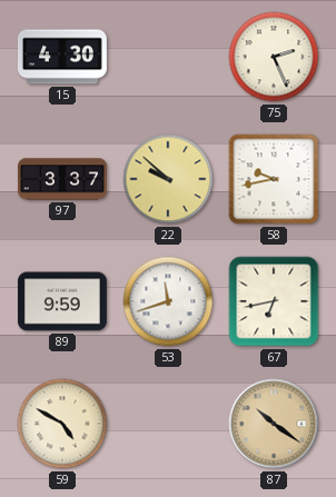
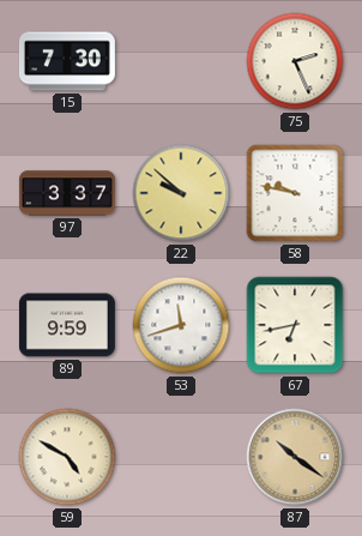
15: 4:30 -> 7:30
58: 9:43 -> 9:47
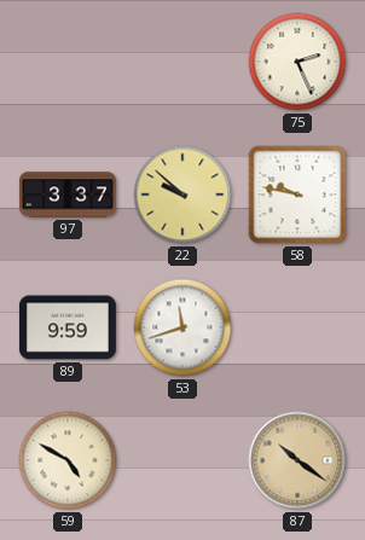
15: 7:30 -> none
67: 6:43 -> none
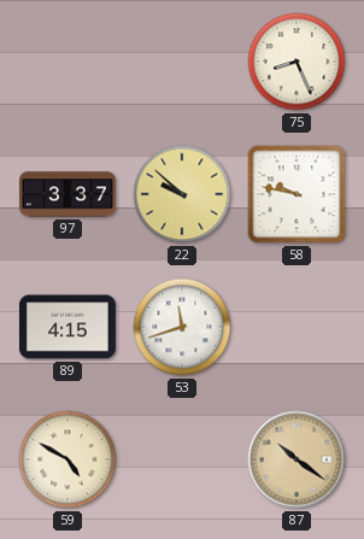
75: 2:26 -> 8:26
89: 9:59 -> 4:15
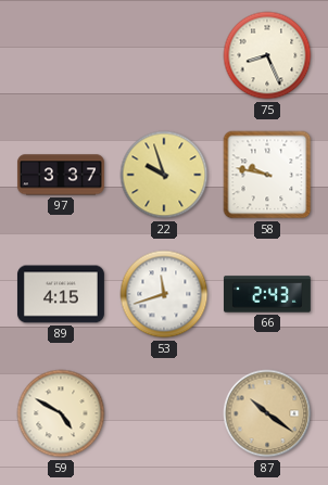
22: 9:52 -> 9:57
66: none -> 2:43
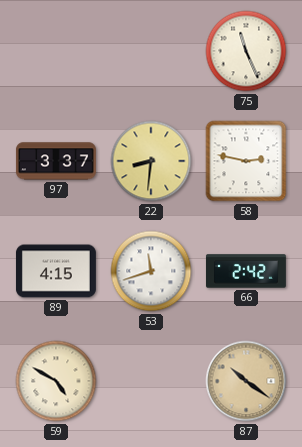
75: 8:26 -> 11:26
22: 9:57 -> 8:31
58: 9:47 -> 2:47
66: 2:43 -> 2:42
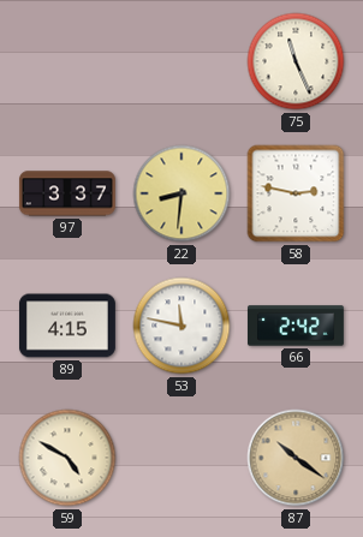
53: 11:42 -> 11:47
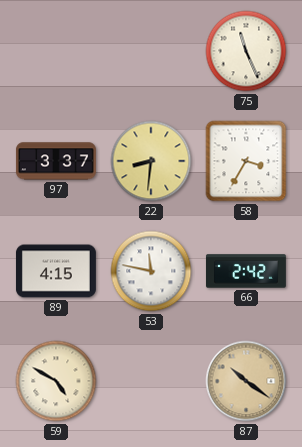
58: 2:47 -> 3:35
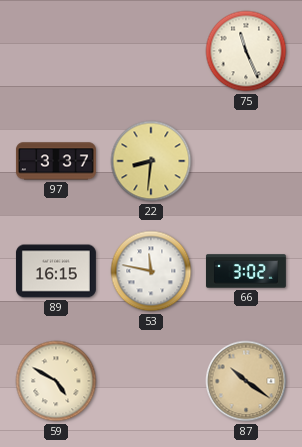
58: 3:35 -> none
89: 4:15 -> 16:15
66: 2:42 -> 3:02
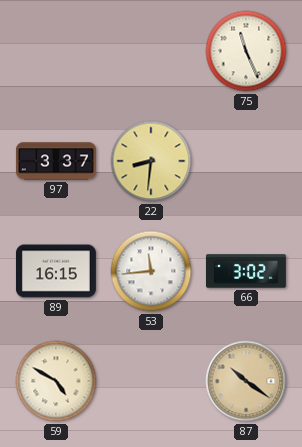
53: 11:47 -> 11:44
